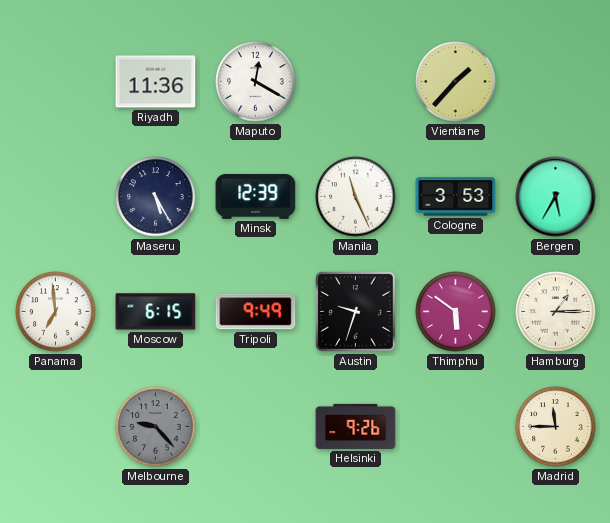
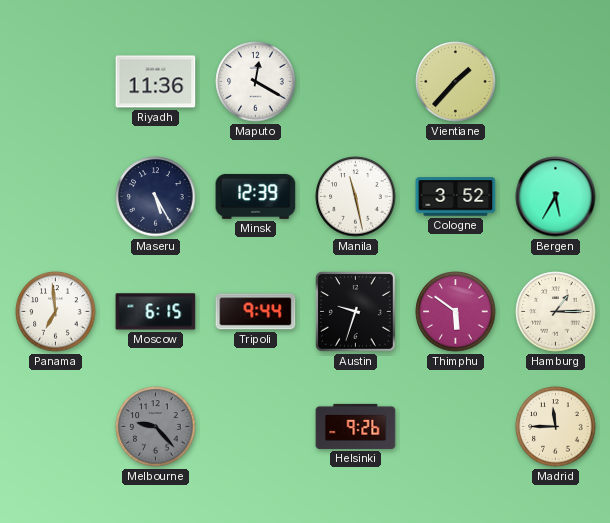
Manila: 11:26 -> 11:28
Cologne: 3:53 -> 3:52
Tripoli: 9:49 -> 9:44
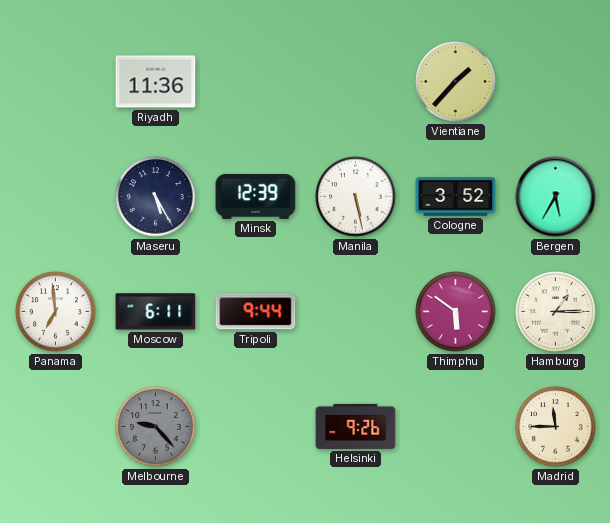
Maputo: 12:20 -> none
Manila: 11:28 -> 5:28
Moscow: 6:15 -> 6:11
Austin: 9:33 -> none
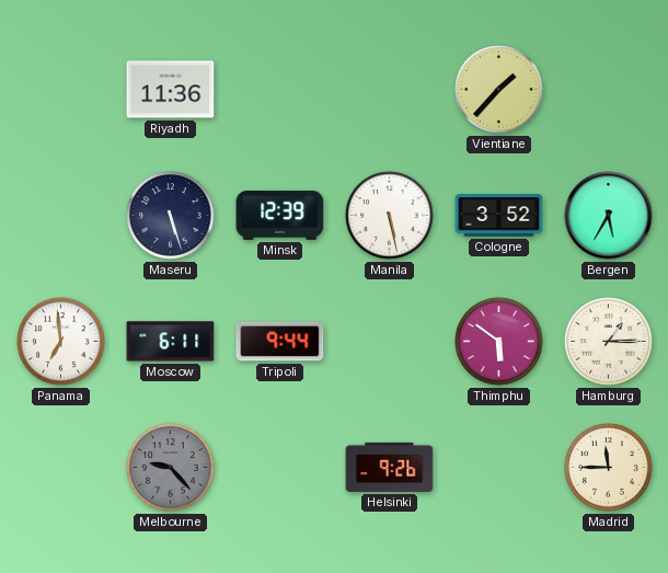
Maseru: 5:25 -> 5:27
